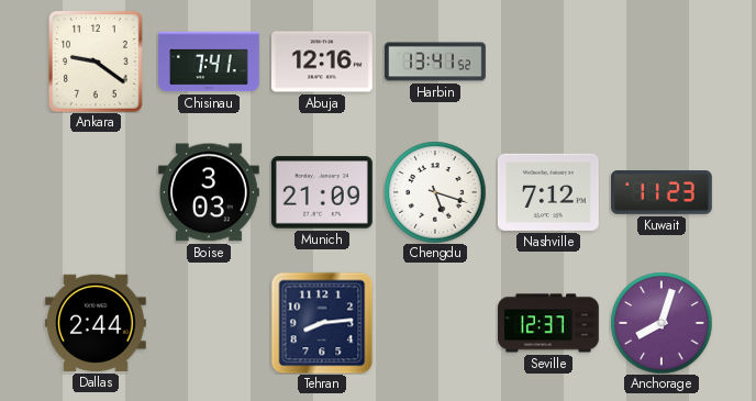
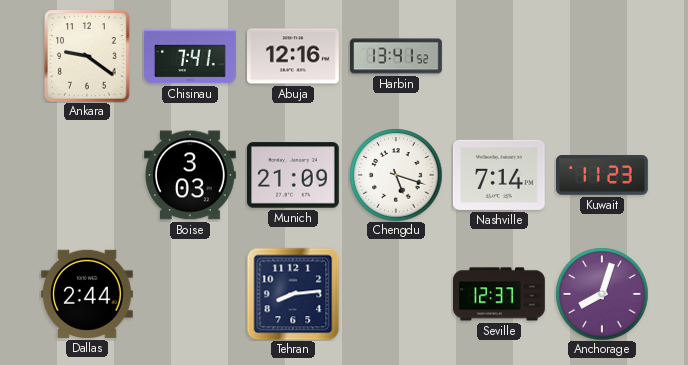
Nashville: 7:12 -> 7:14
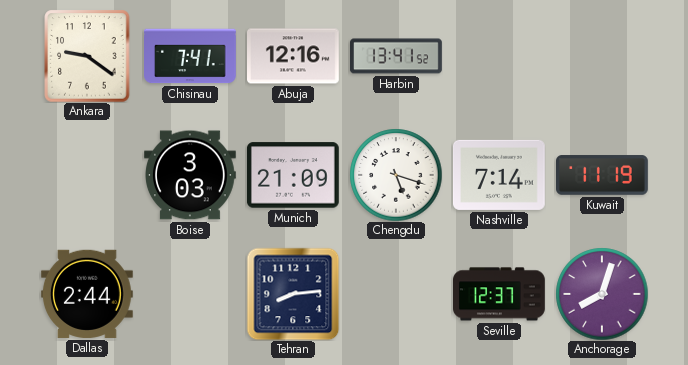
Kuwait: 11:23 -> 11:19
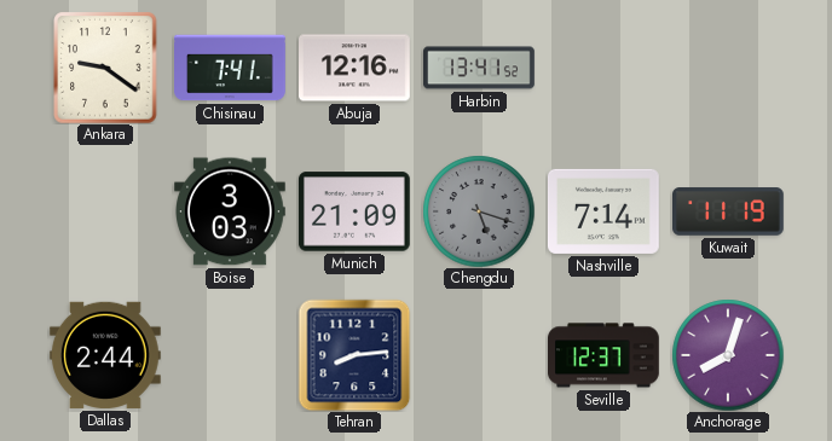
Chengdu dial: white -> grey
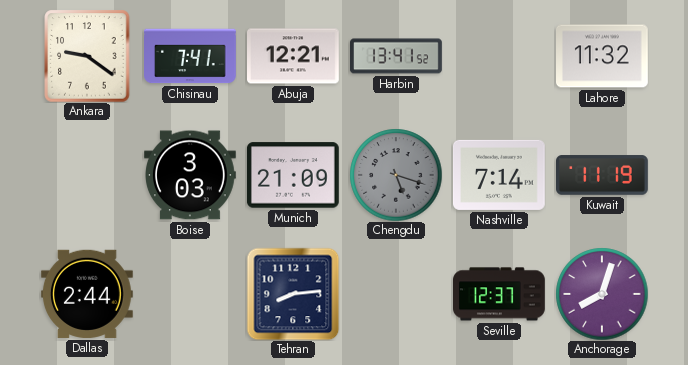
Abuja: 12:16 -> 12:21
Lahore: none -> 11:32
